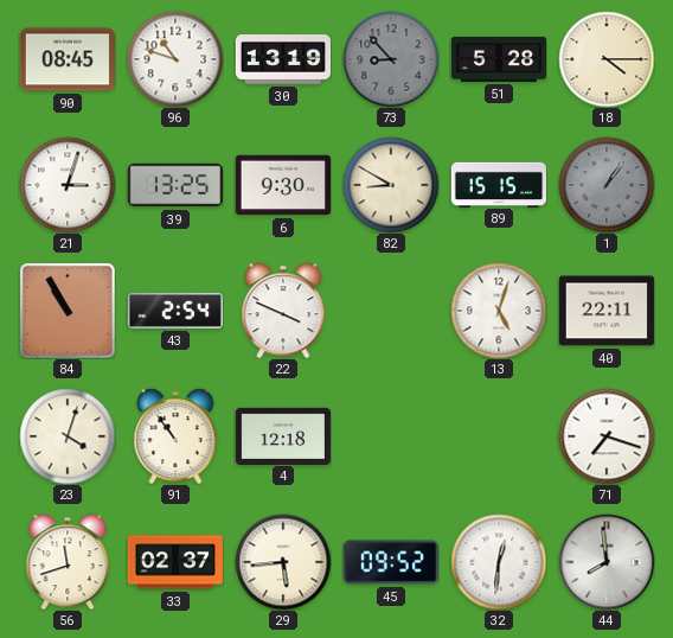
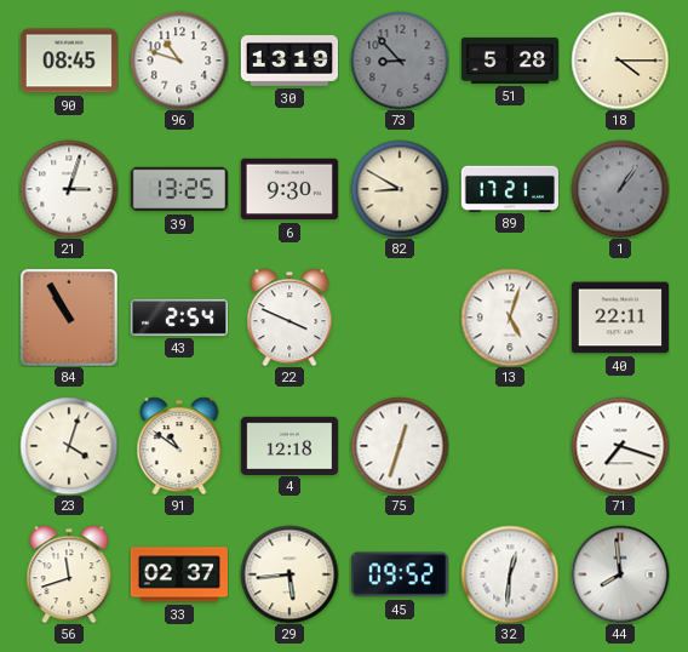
89: 15:15 -> 17:21
91: 10:54 -> 10:51
75: none -> 12:33
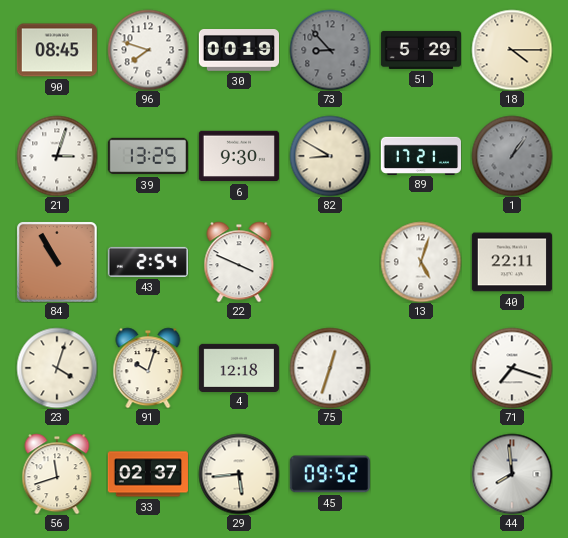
96: 10:48 -> 7:48
30: 13:19 -> 00:19
51: 5:28 -> 5:29
91: 10:51 -> 10:03
32: 12:31 -> none
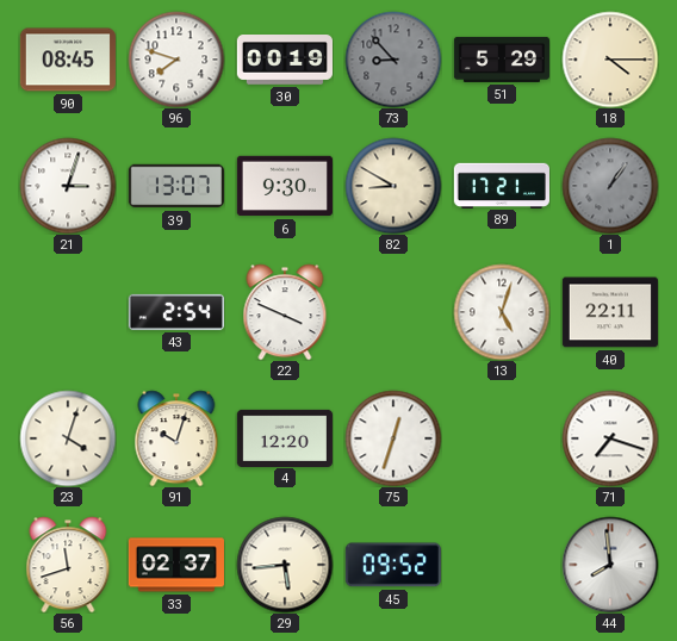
39: 13:25 -> 13:07
84: 10:55 -> none
4: 12:18 -> 12:20
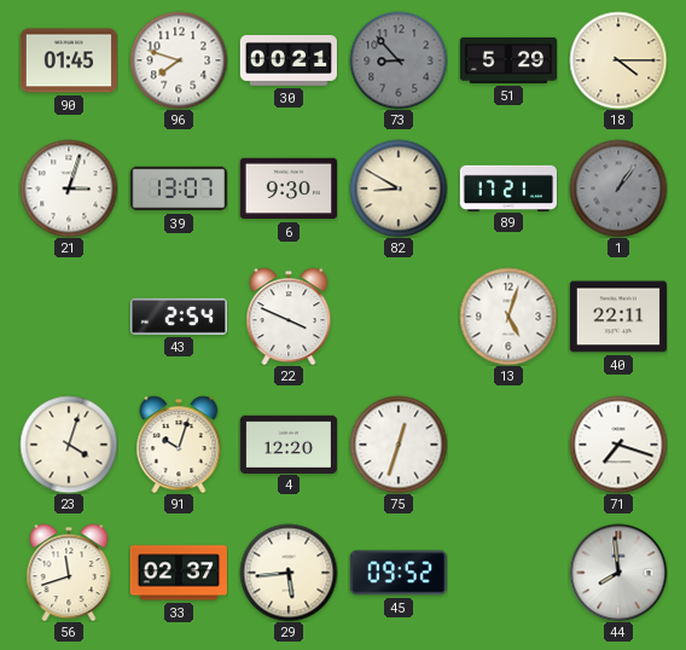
90: 08:45 -> 01:45
30: 00:19 -> 00:21
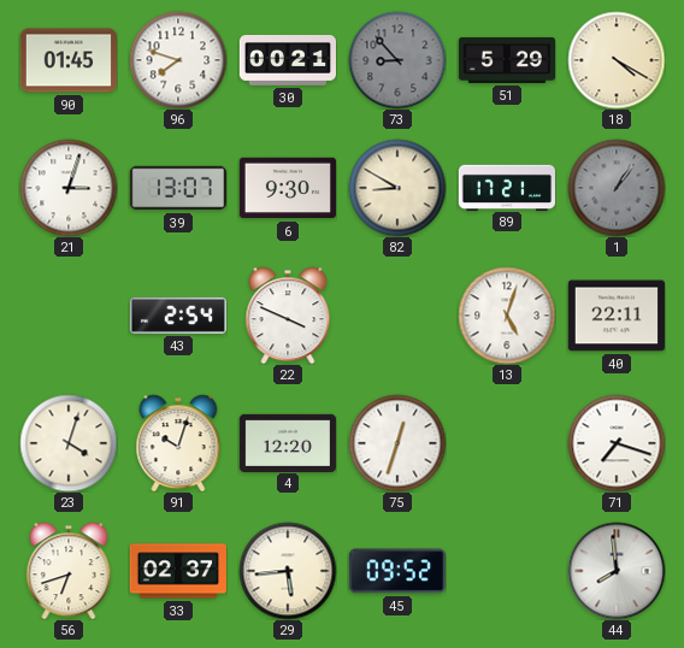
18: 4:15 -> 4:20
56: 11:42 -> 6:42
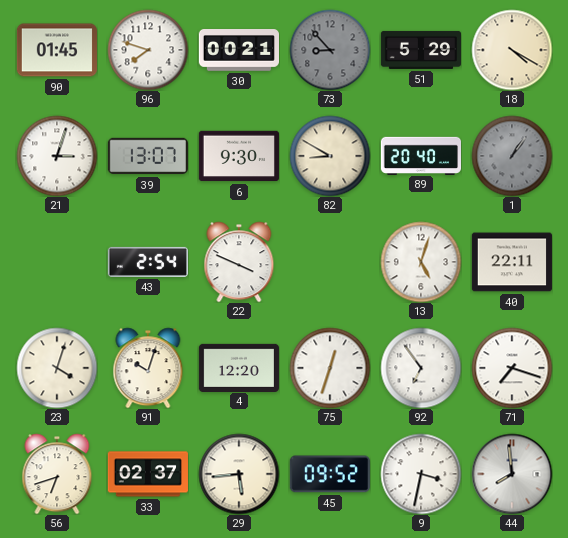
89: 17:21 -> 20:40
92: none -> 6:54
9: none -> 3:32
